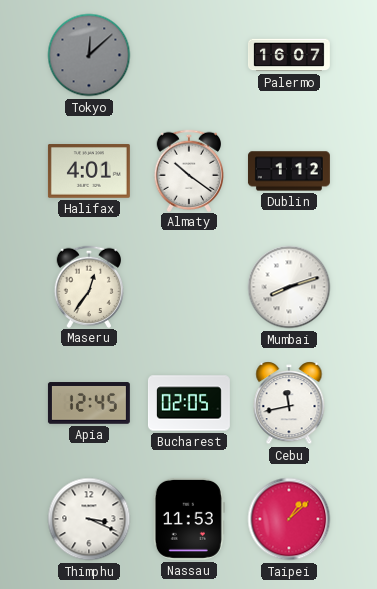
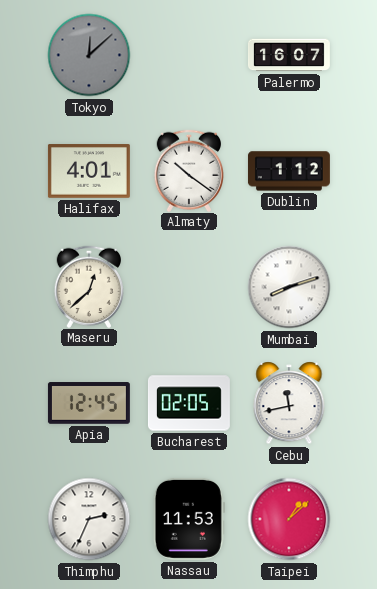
Maseru: 12:36 -> 12:38
Thimphu: 3:19 -> 2:34
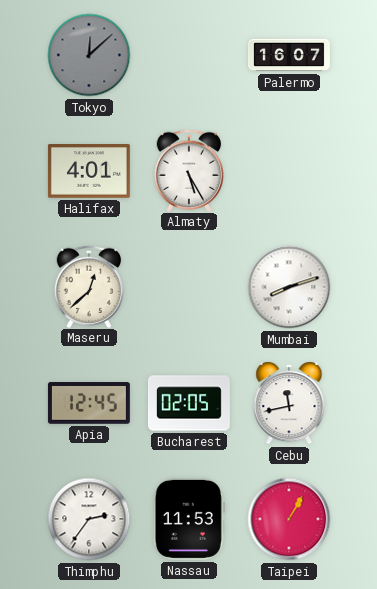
Almaty: 10:21 -> 5:25
Dublin: 1:12 -> none
Thimphu: 2:34 -> 2:36
Taipei: 1:08 -> 1:05
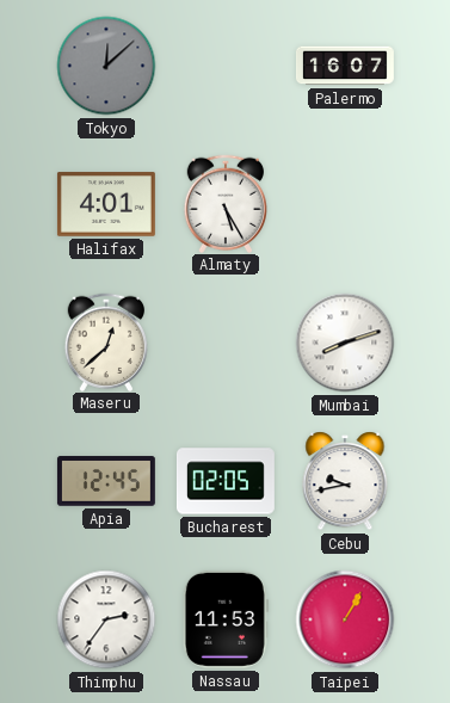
Cebu: 11:43 -> 9:43
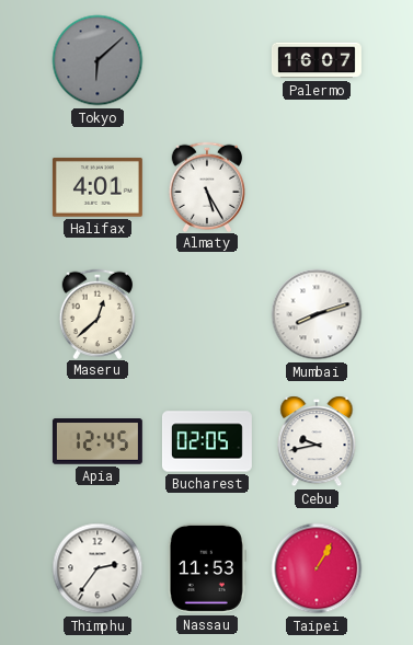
Tokyo: 12:08 -> 6:08
